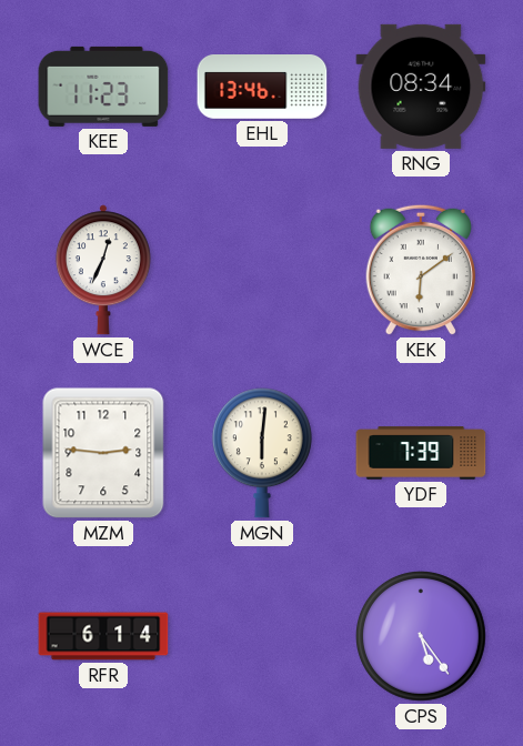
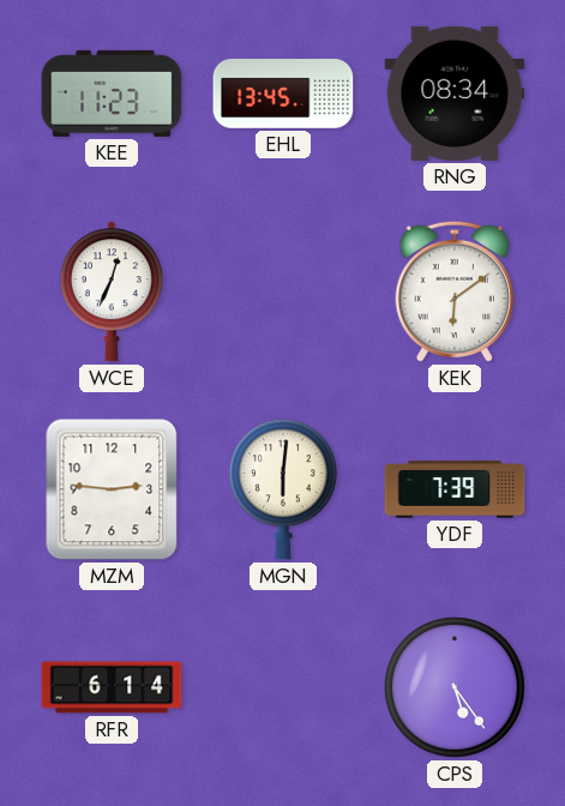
EHL: 13:46 -> 13:45
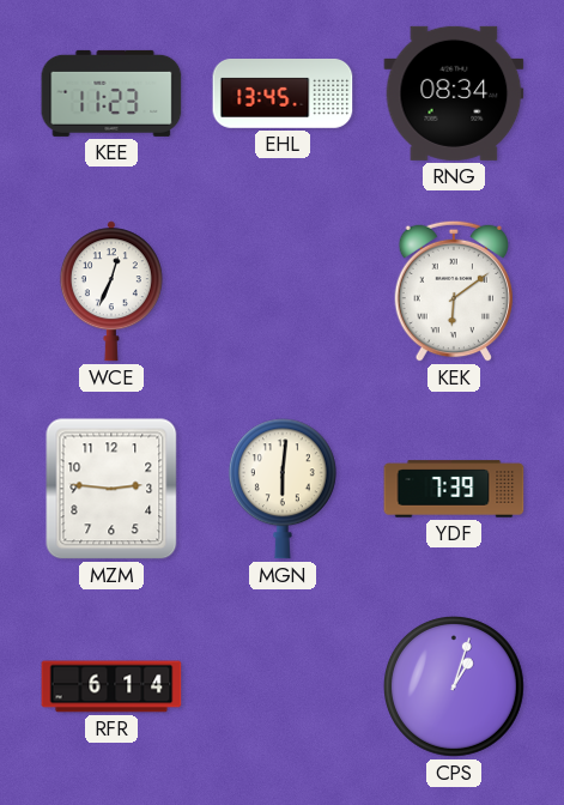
CPS: 5:24 -> 1:03
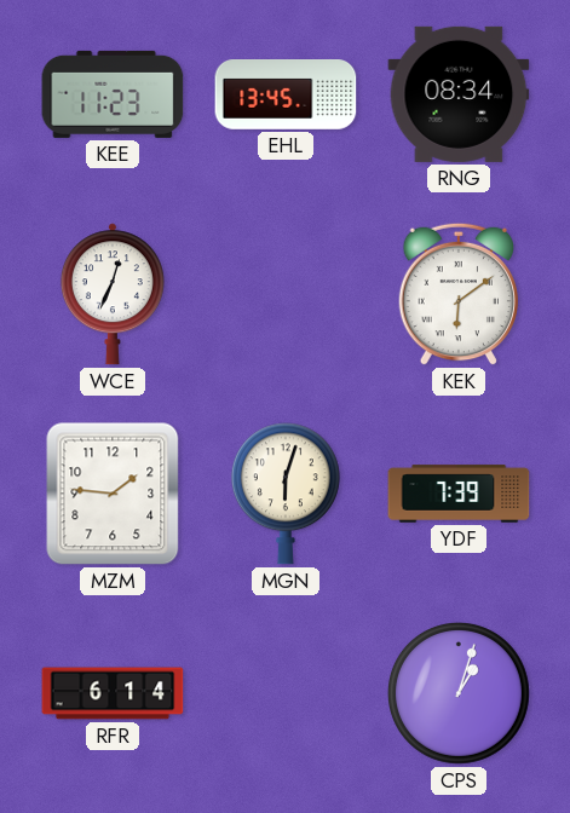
MZM: 2:46 -> 1:46
MGN: 6:01 -> 6:03
